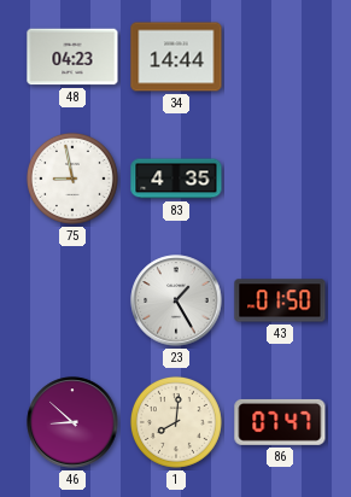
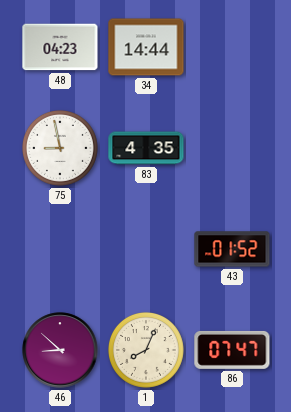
23: 1:25 -> none
43: 01:50 -> 01:52
1: 8:01 -> 8:04
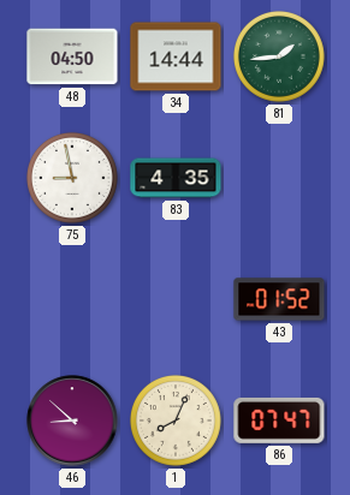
48: 04:23 -> 04:50
81: none -> 1:44
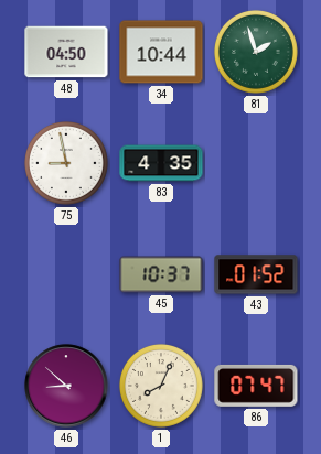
34: 14:44 -> 10:44
81: 1:44 -> 1:57
45: none -> 10:37
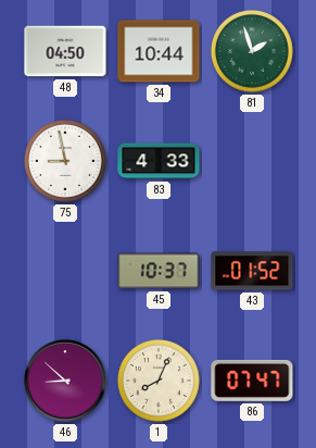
83: 4:35 -> 4:33
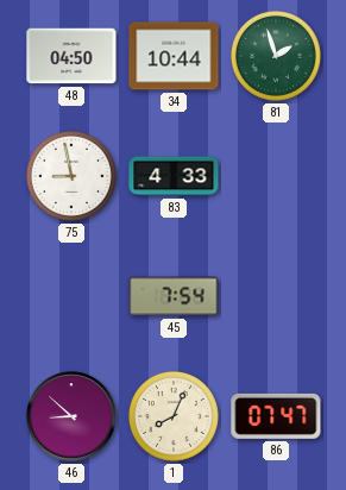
45: 10:37 -> 7:54
43: 01:52 -> none
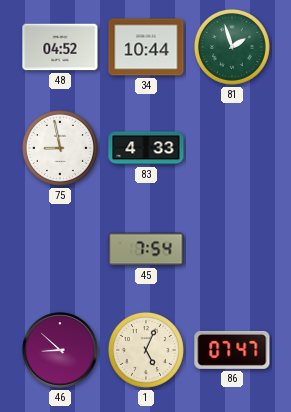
48: 04:50 -> 04:52
1: 8:04 -> 5:04
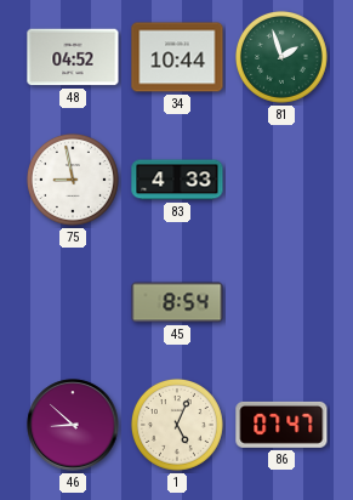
45: 7:54 -> 8:54
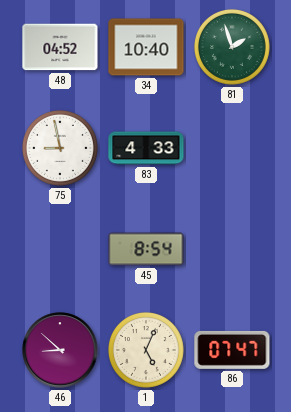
34: 10:44 -> 10:40
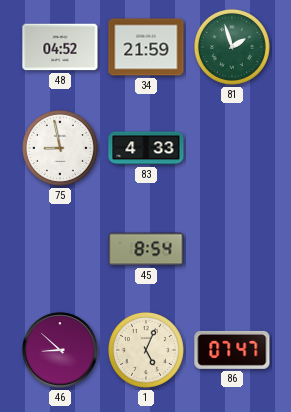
34: 10:40 -> 21:59
